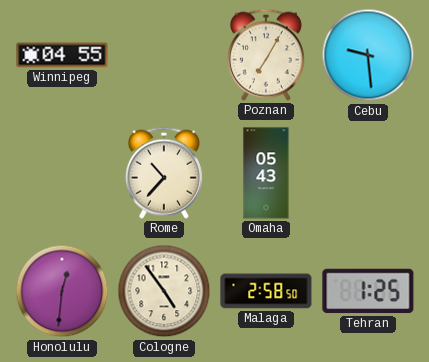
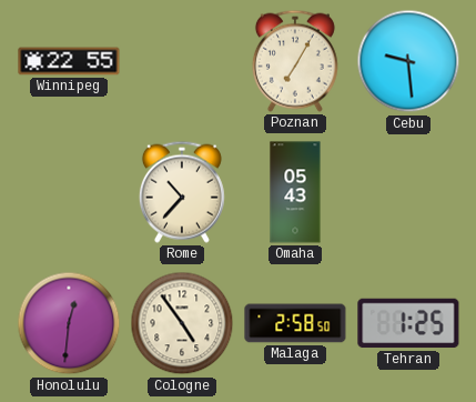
Winnipeg: 04:55 -> 22:55
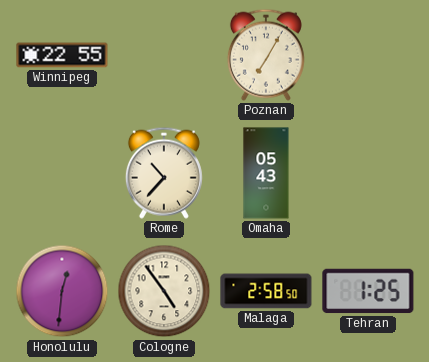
Cebu: 9:29 -> none
